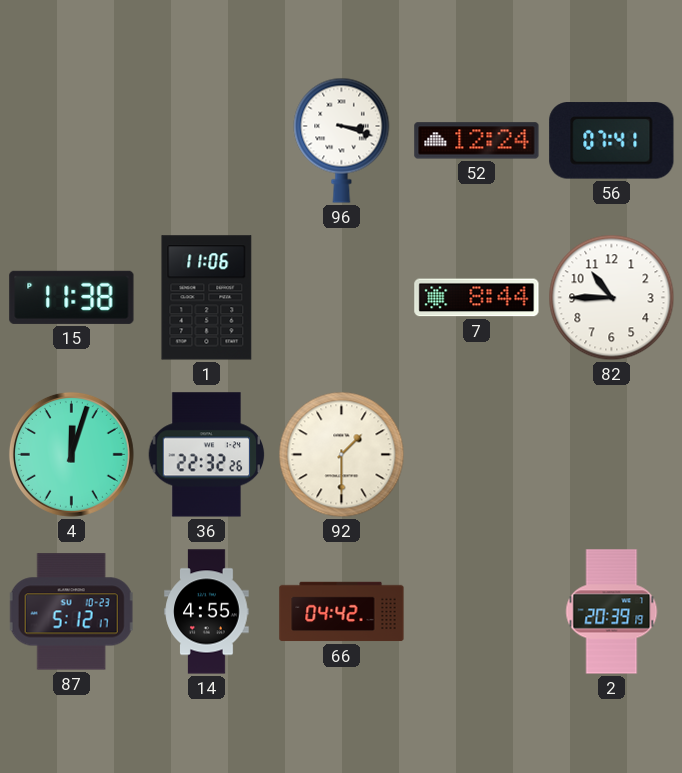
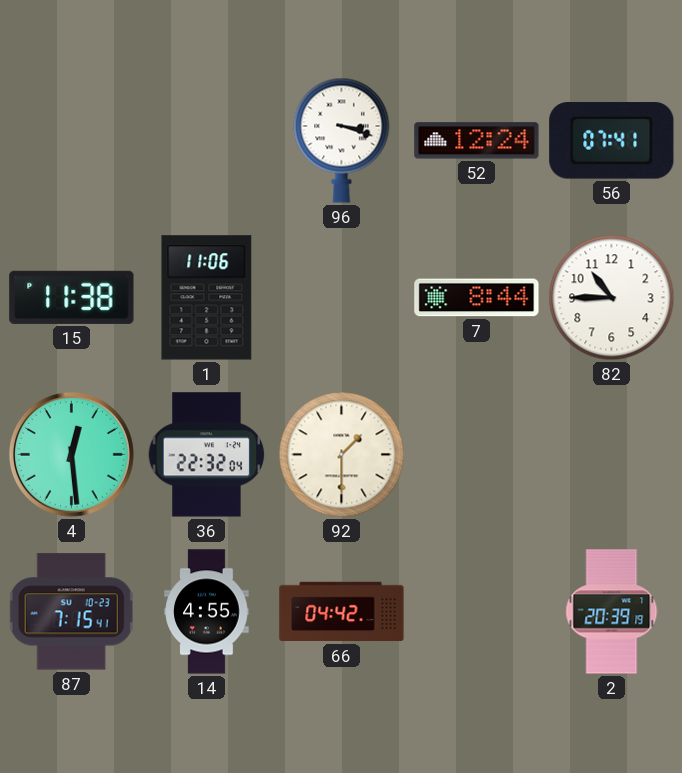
4: 12:03 -> 12:29
36: 22:32:26 -> 22:32:04
87: 5:12 -> 7:15
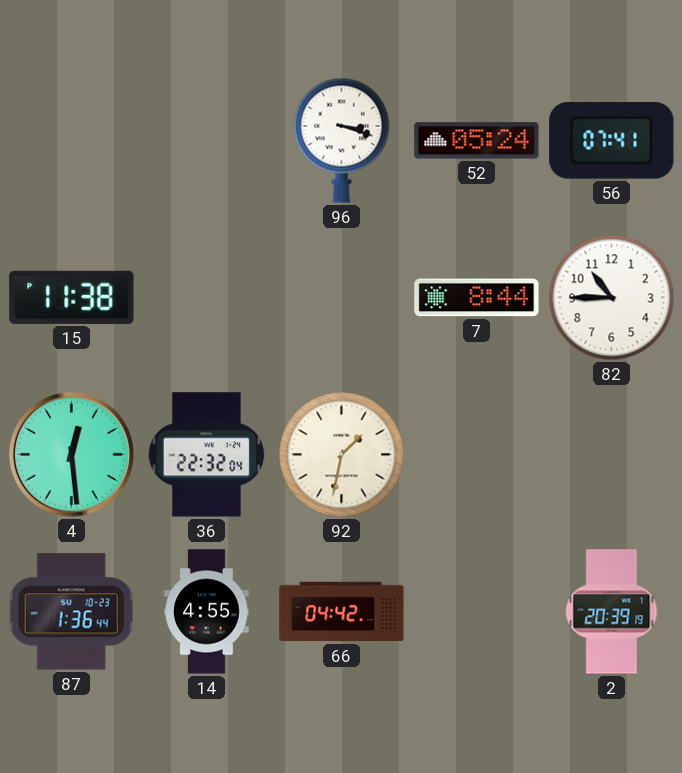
52: 12:24 -> 05:24
1: 11:06 -> none
92: 1:30 -> 1:32
87: 7:15 -> 1:36
